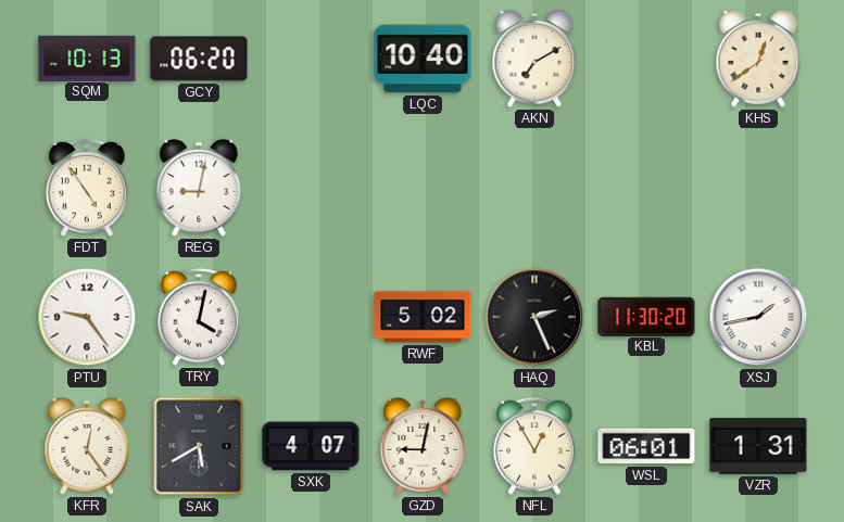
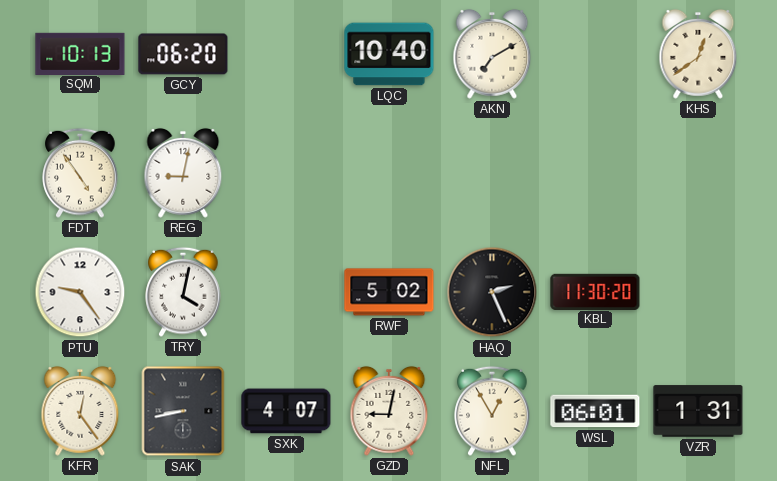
XSJ: 1:43 -> none
SAK: 5:40 -> 8:43
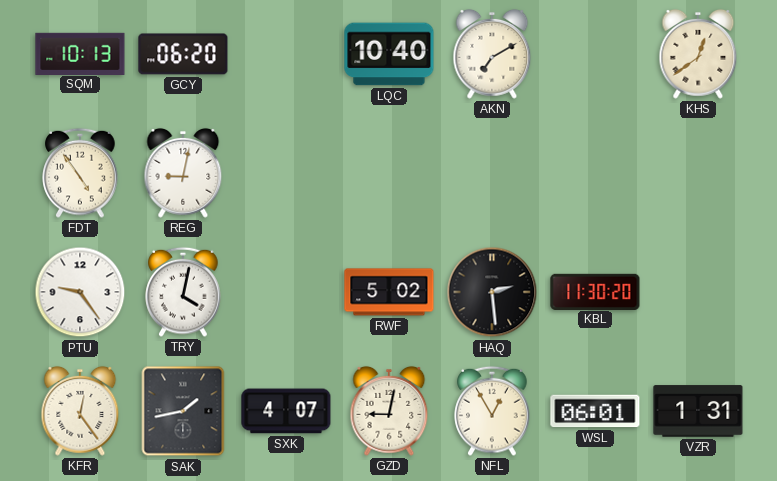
HAQ: 2:26 -> 2:29
SAK: 8:43 -> 1:43
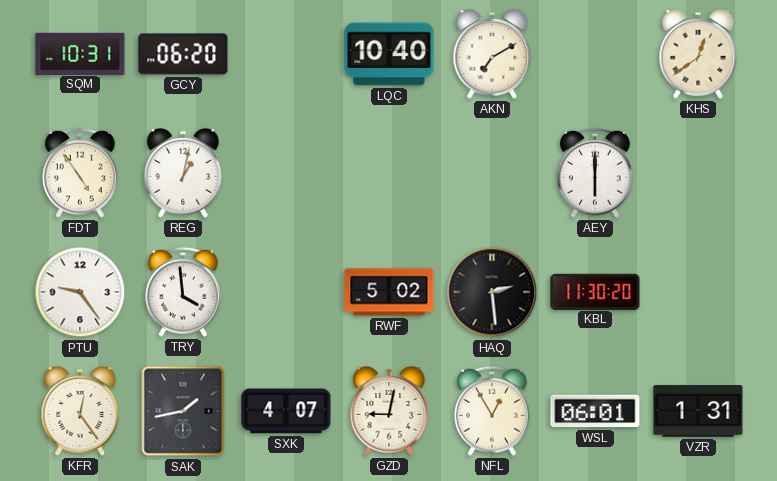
SQM: 10:13 -> 10:31
REG: 9:02 -> 1:02
AEY: none -> 6:00
TRY: 4:02 -> 3:59
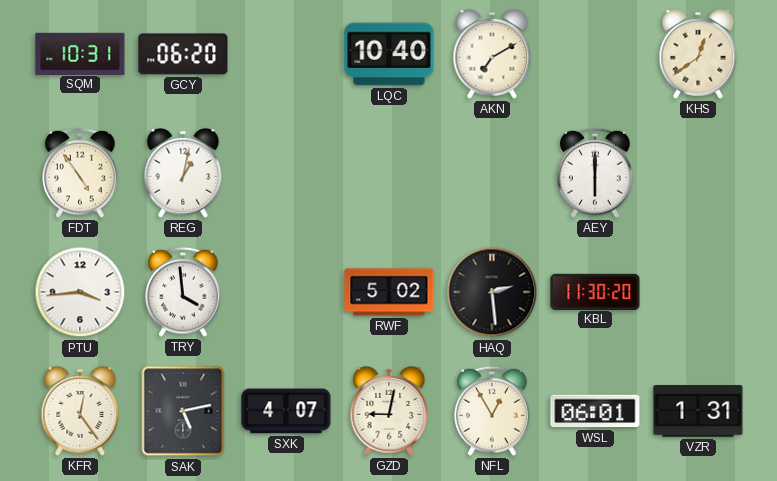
PTU: 9:24 -> 3:44
SAK: 1:43 -> 5:13
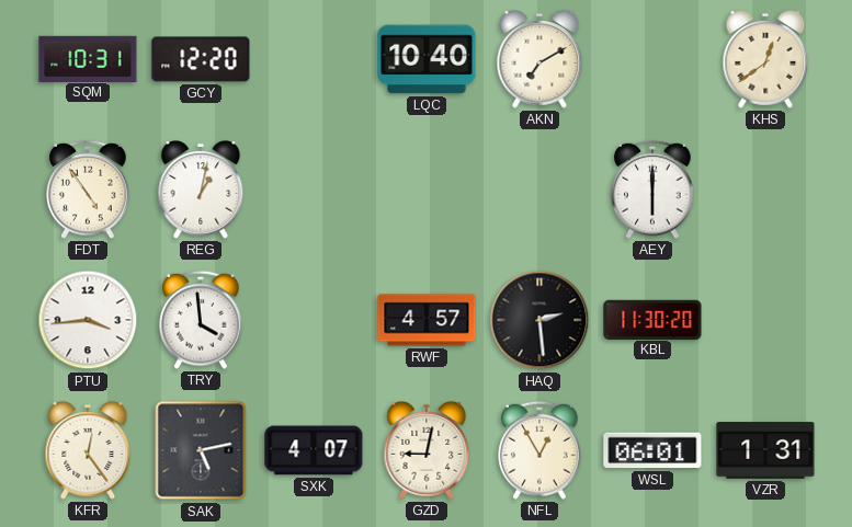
GCY: 06:20 -> 12:20
RWF: 5:02 -> 4:57
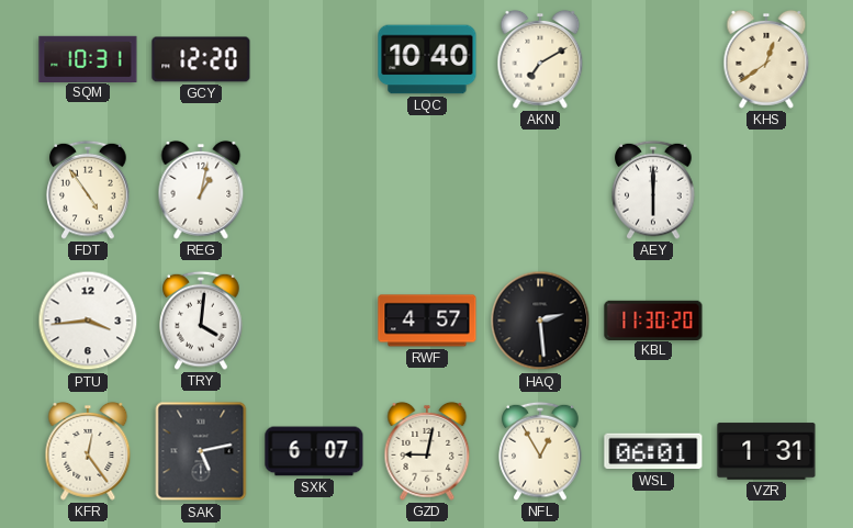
TRY: 3:59 -> 4:01
SXK: 4:07 -> 6:07
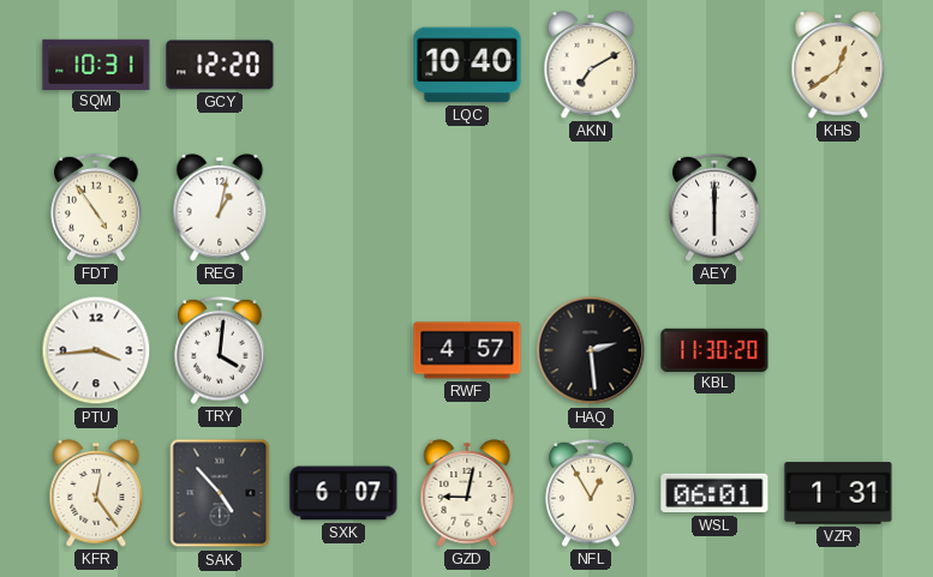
SAK: 5:13 -> 4:53
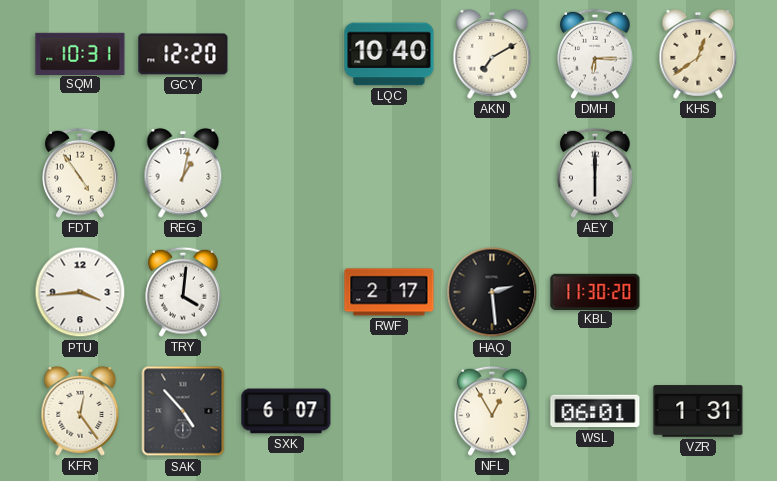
DMH: none -> 6:15
RWF: 4:57 -> 2:17
GZD: 9:02 -> none
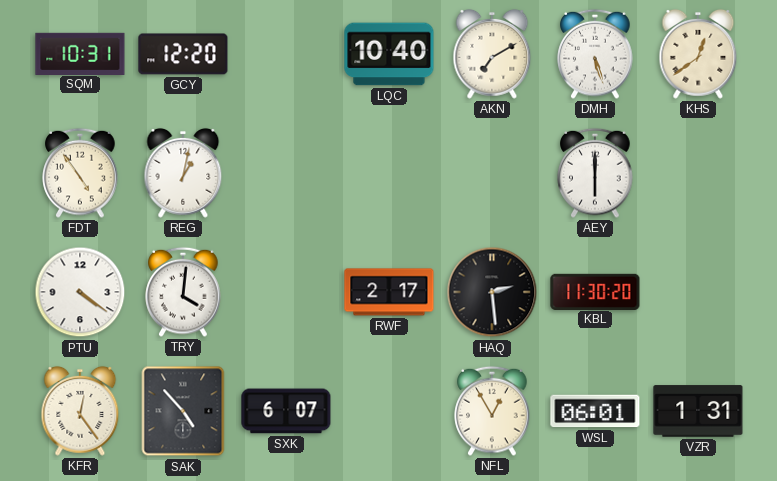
DMH: 6:15 -> 5:27
PTU: 3:44 -> 4:21
